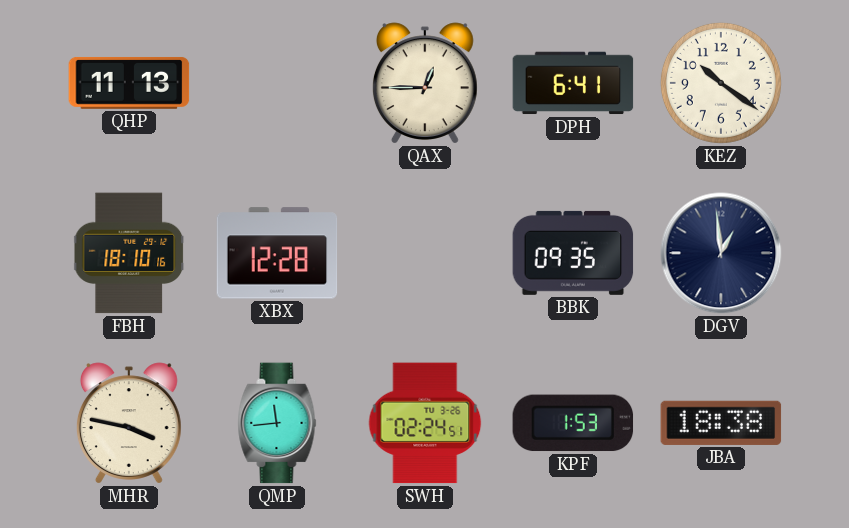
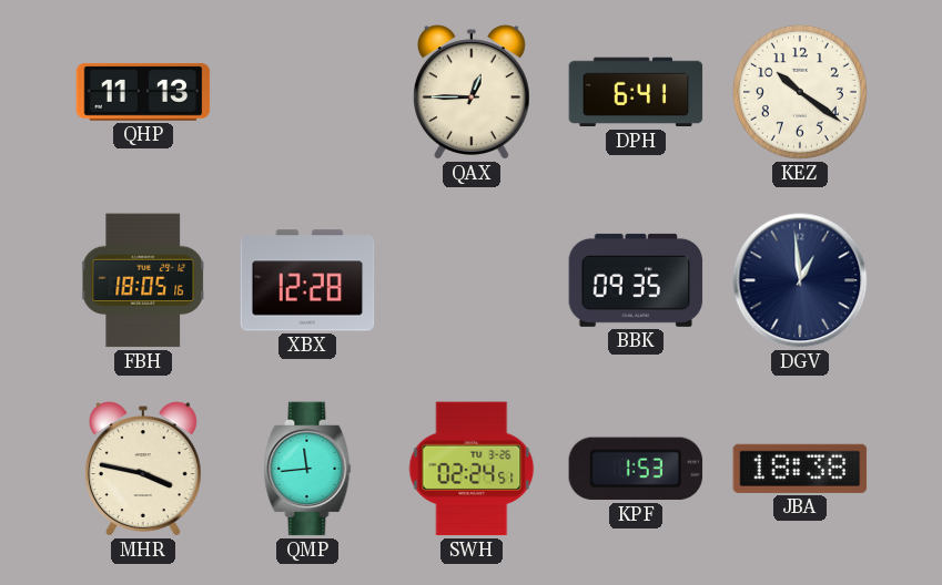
FBH: 18:10 -> 18:05
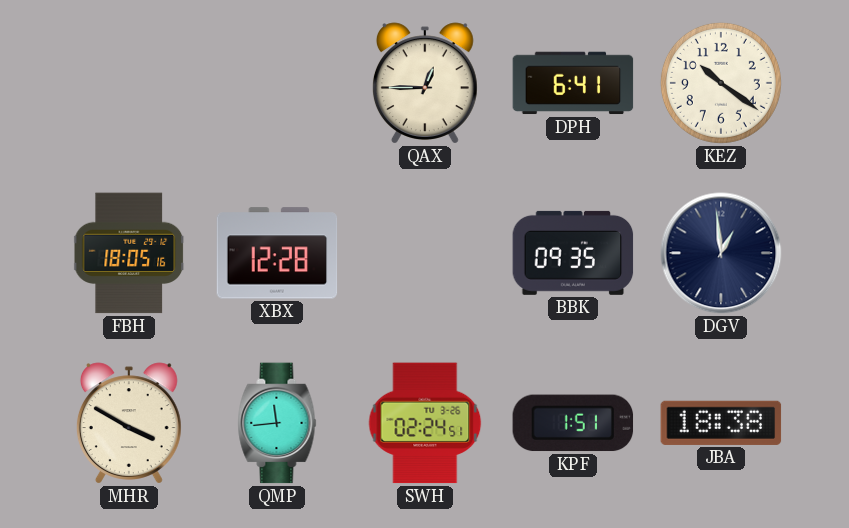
QHP: 11:13 -> none
MHR: 3:47 -> 3:50
KPF: 1:53 -> 1:51
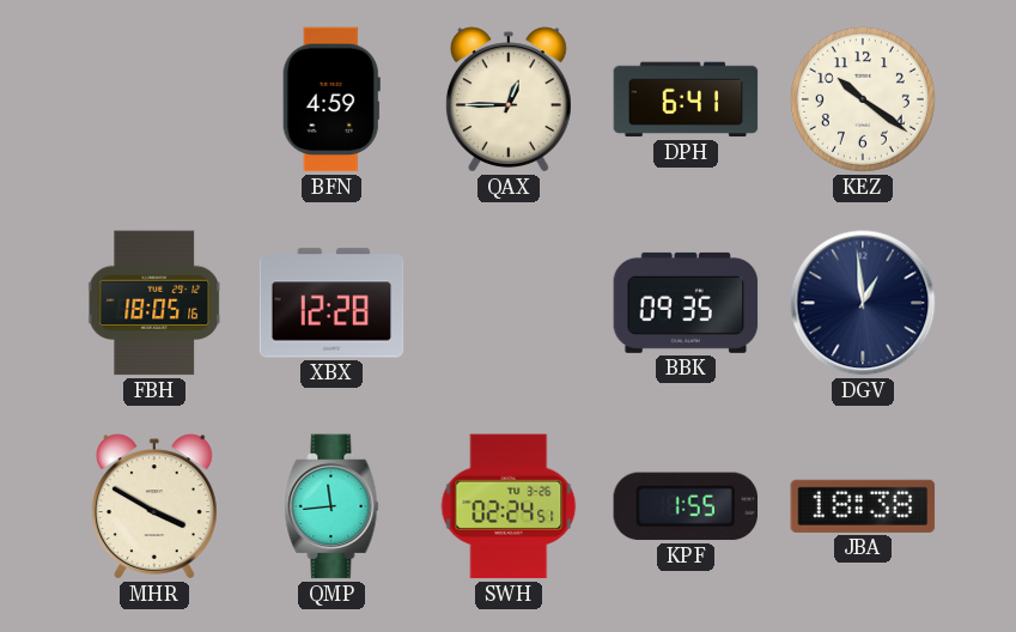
BFN: none -> 4:59
KPF: 1:51 -> 1:55
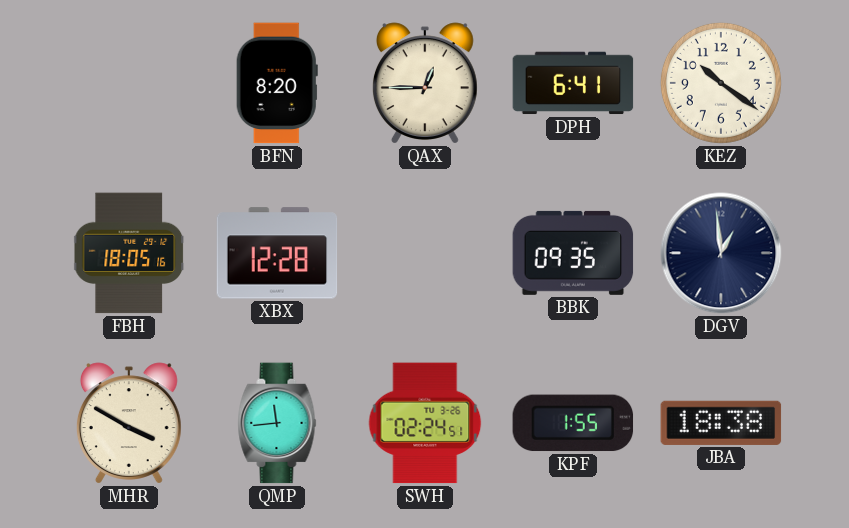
BFN: 4:59 -> 8:20
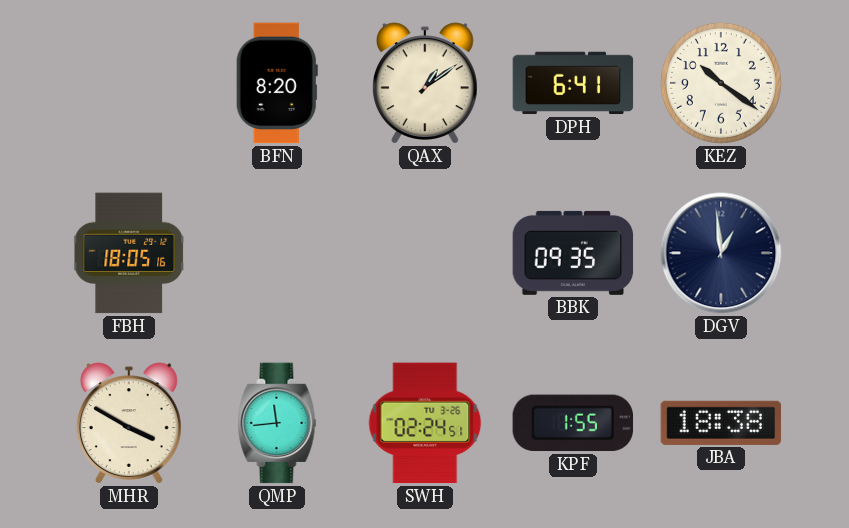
QAX: 12:45 -> 1:09
XBX: 12:28 -> none
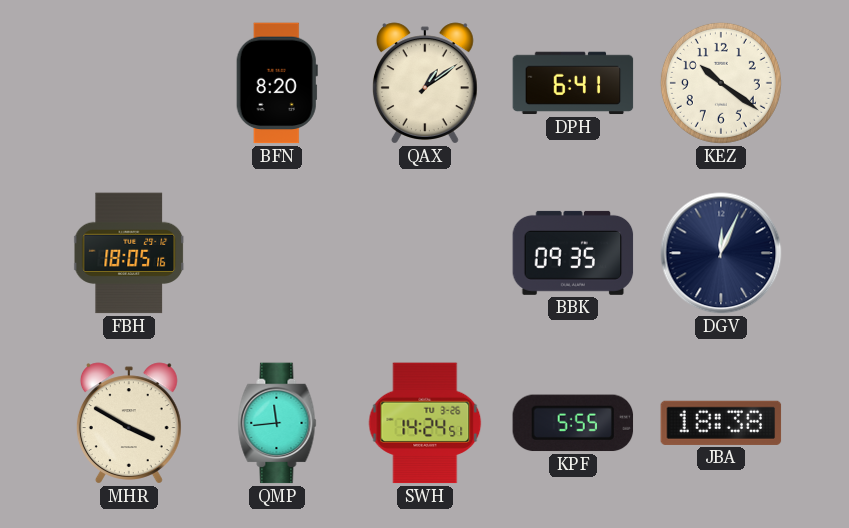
DGV: 12:59 -> 12:04
SWH: 02:24 -> 14:24
KPF: 1:55 -> 5:55
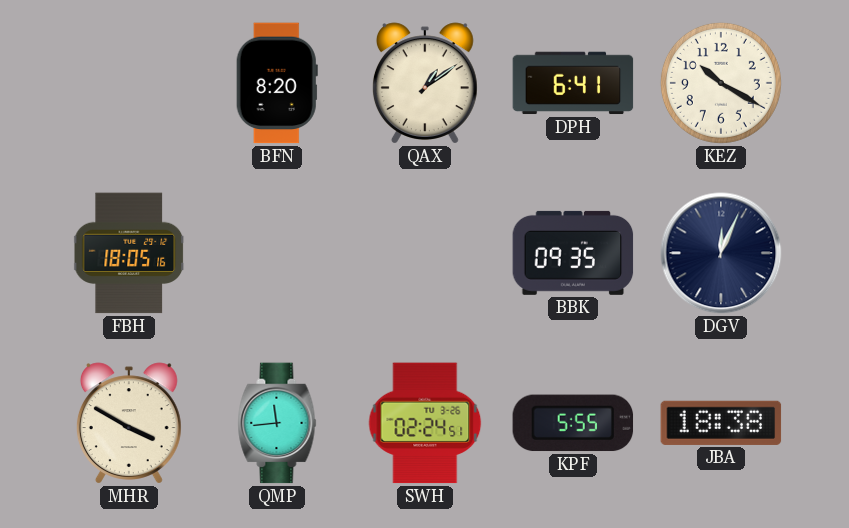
KEZ: 10:21 -> 10:20
SWH: 14:24 -> 02:24
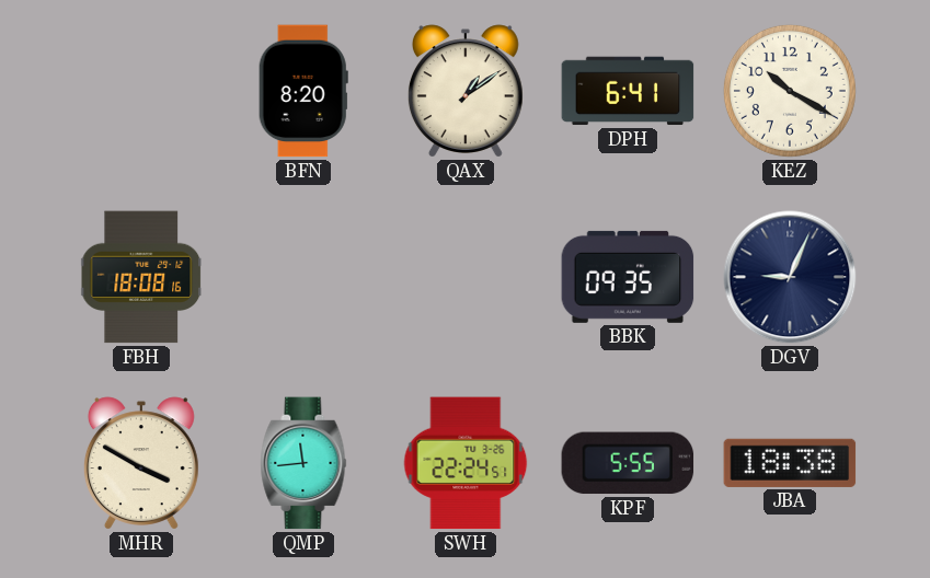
FBH: 18:05 -> 18:08
DGV: 12:04 -> 9:04
SWH: 02:24 -> 22:24
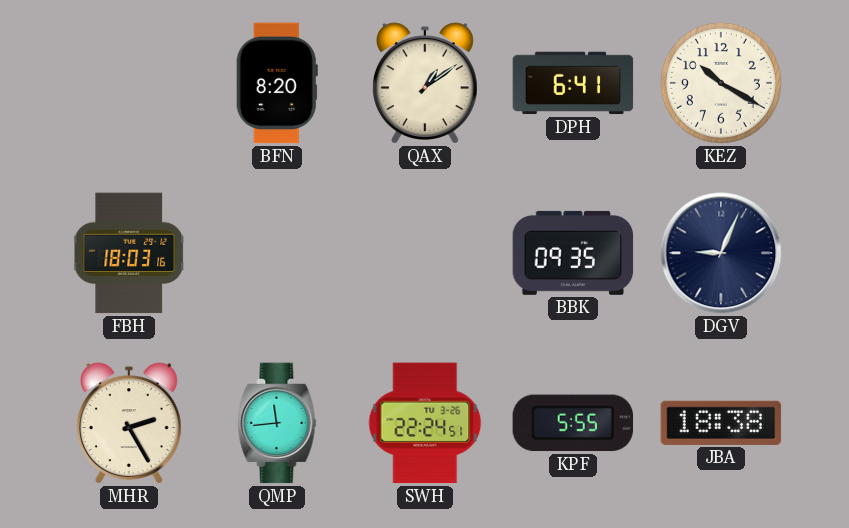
FBH: 18:08 -> 18:03
MHR: 3:50 -> 2:25
